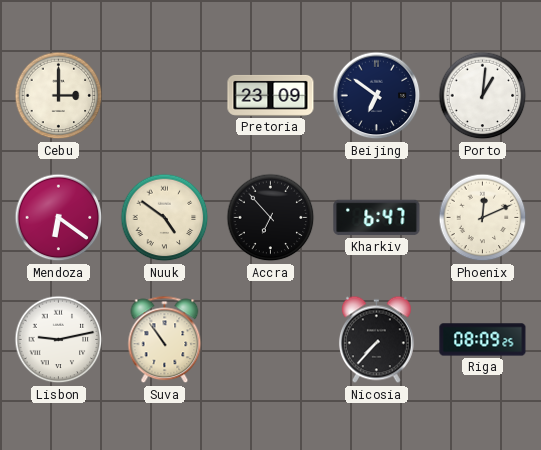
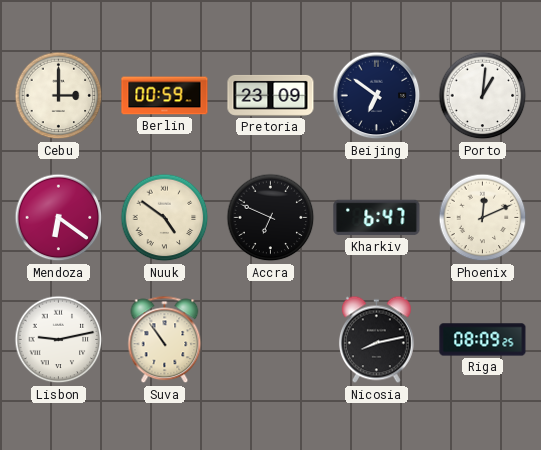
Berlin: none -> 00:59
Accra: 6:53 -> 6:49
Nicosia: 7:37 -> 8:13
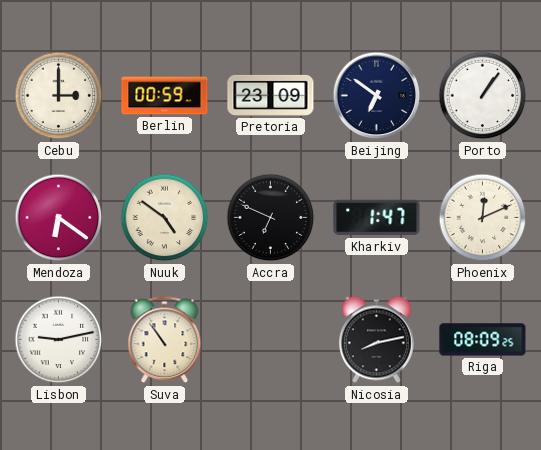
Porto: 1:01 -> 1:06
Kharkiv: 6:47 -> 1:47
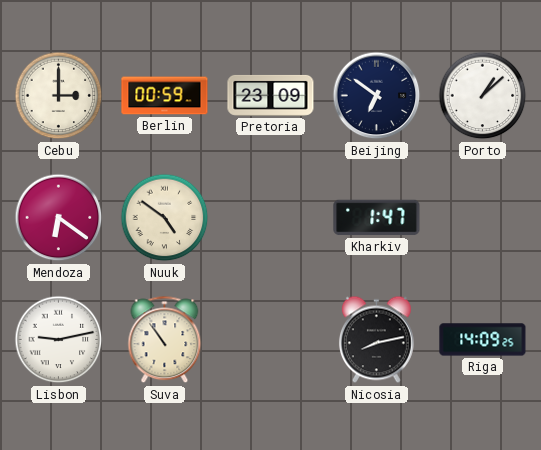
Porto: 1:06 -> 1:08
Accra: 6:49 -> none
Phoenix: 12:11 -> none
Riga: 08:09 -> 14:09
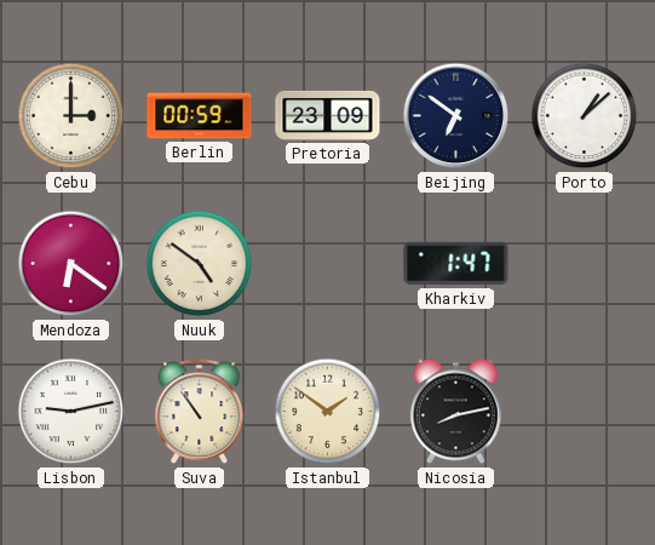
Istanbul: none -> 1:51
Riga: 14:09 -> none
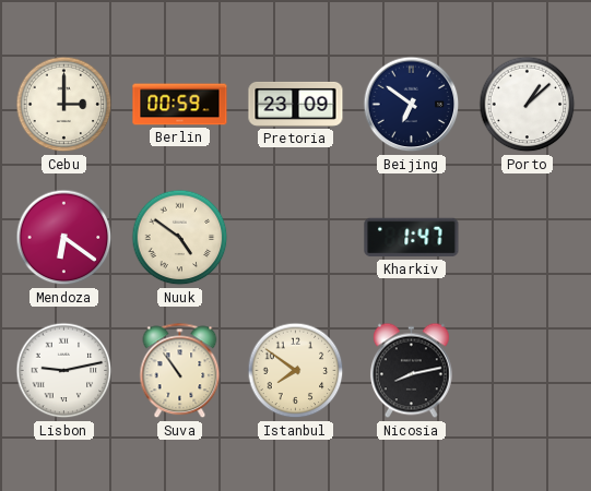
Istanbul: 1:51 -> 7:51
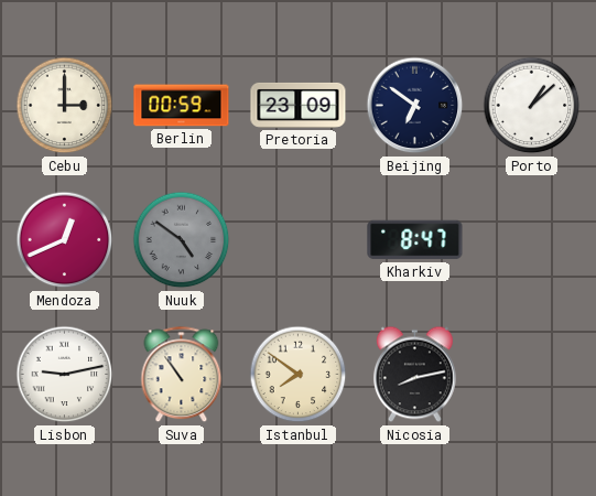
Mendoza: 6:21 -> 12:41
Nuuk dial: cream -> grey
Kharkiv: 1:47 -> 8:47
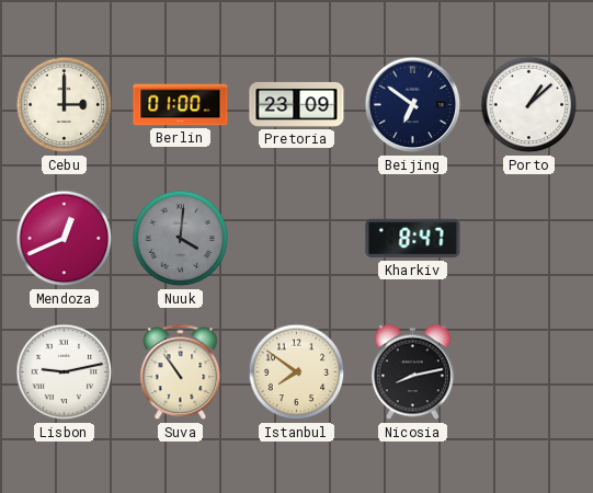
Berlin: 00:59 -> 01:00
Nuuk: 4:51 -> 4:01
